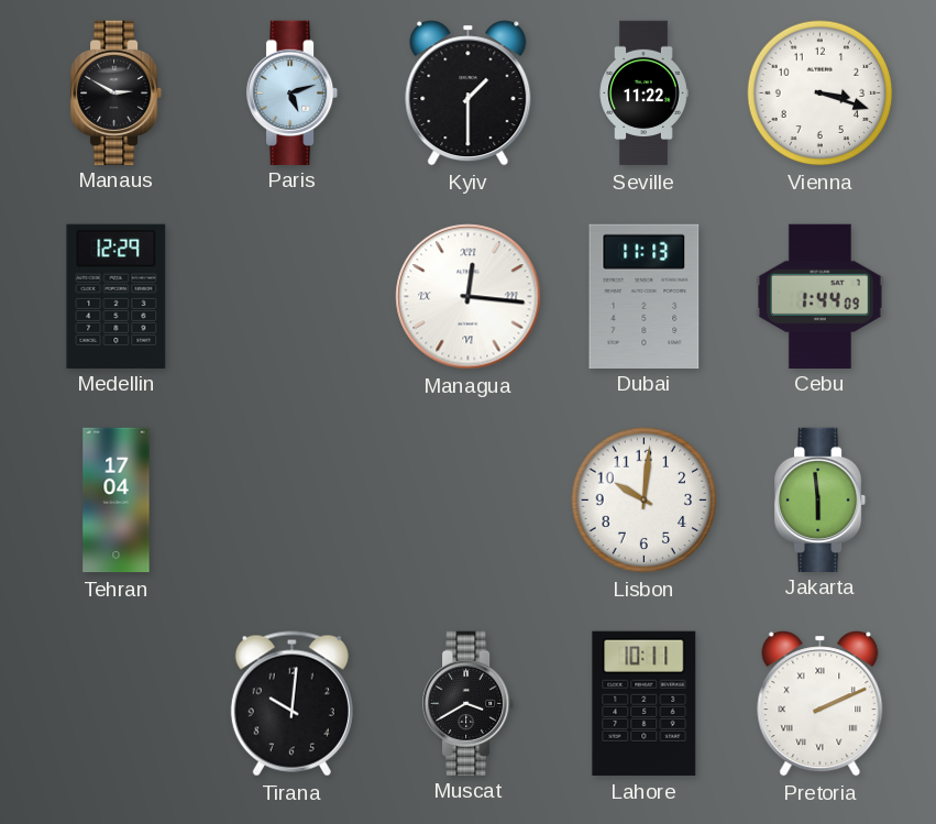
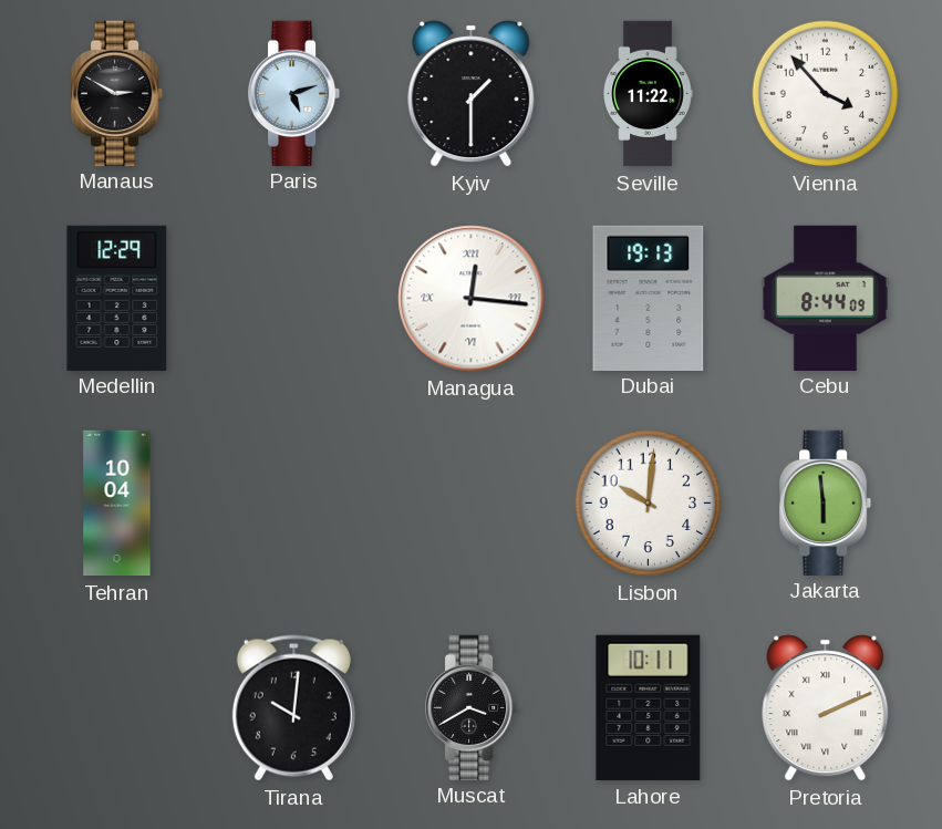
Vienna: 3:18 -> 3:53
Dubai: 11:13 -> 19:13
Cebu: 1:44 -> 8:44
Tehran: 17:04 -> 10:04
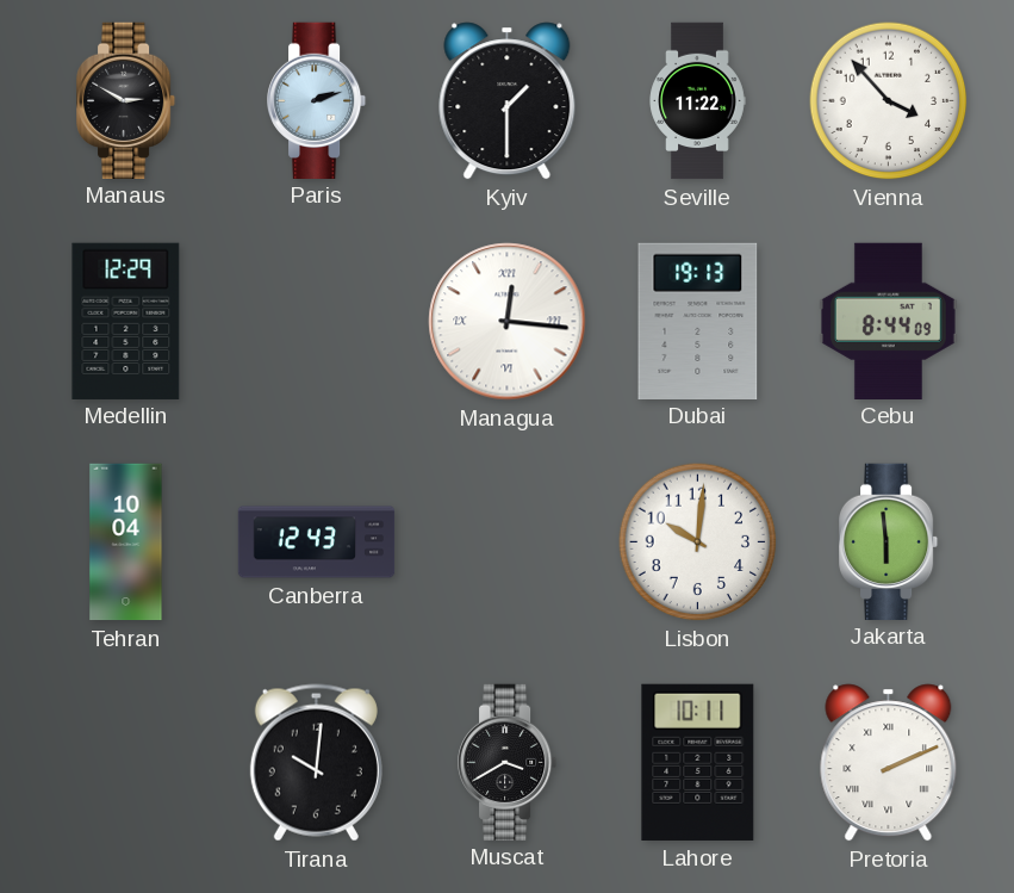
Paris: 5:12 -> 2:12
Canberra: none -> 12:43
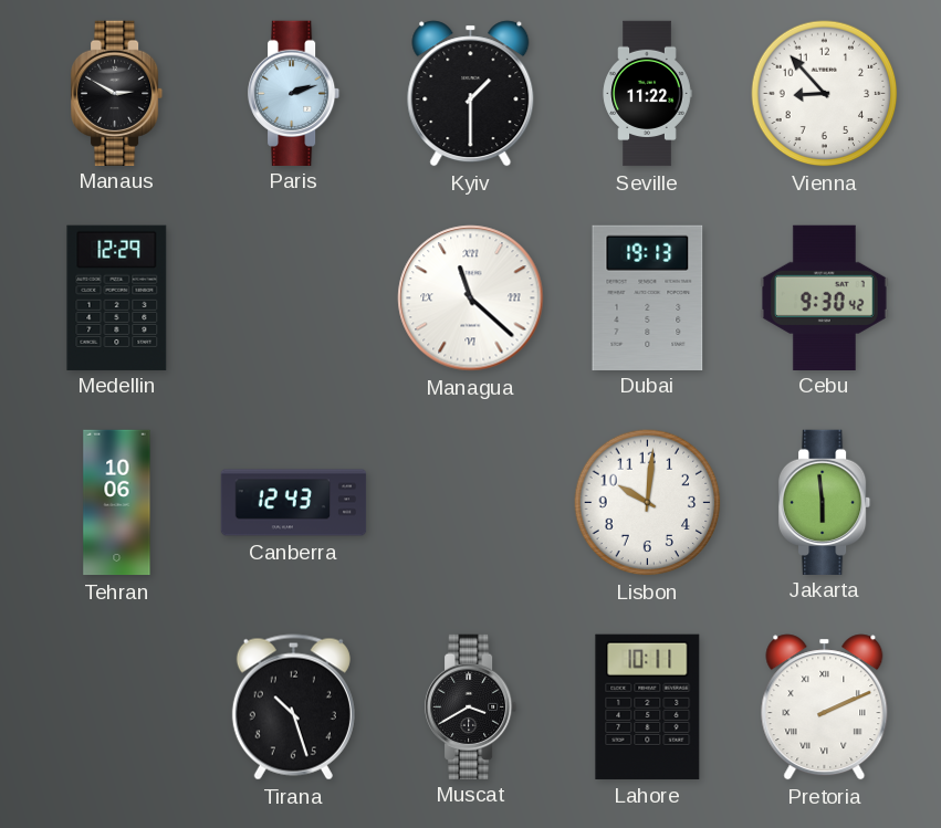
Vienna: 3:53 -> 8:53
Managua: 12:16 -> 11:22
Cebu: 8:44 -> 9:30
Tehran: 10:04 -> 10:06
Tirana: 10:01 -> 10:27
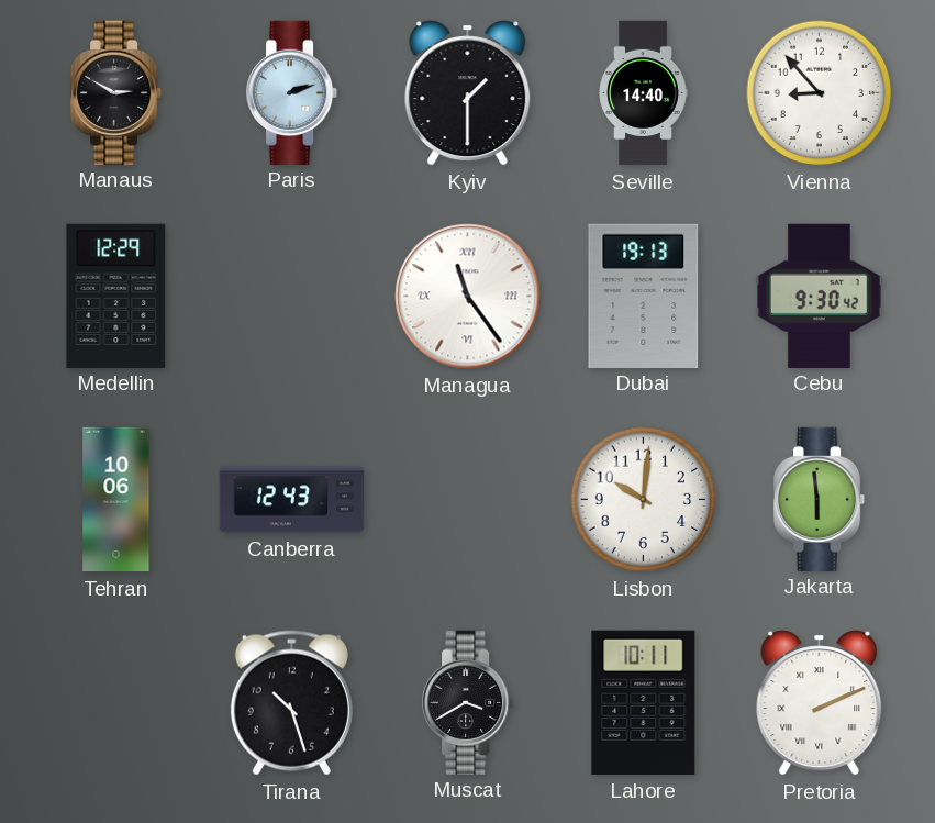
Seville: 11:22 -> 14:40
Managua: 11:22 -> 11:24
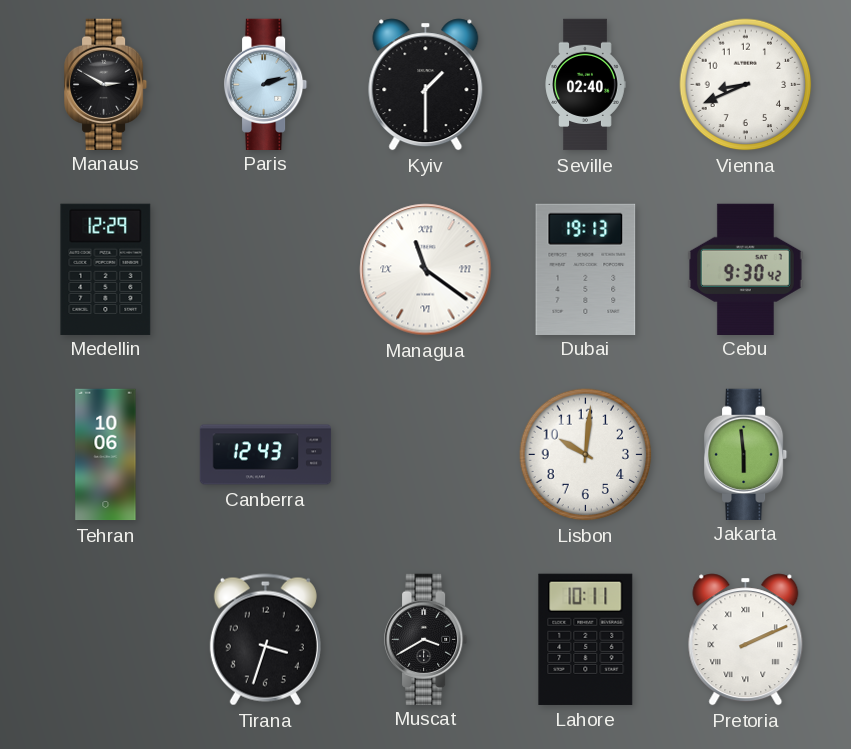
Seville: 14:40 -> 02:40
Vienna: 8:53 -> 8:41
Managua: 11:24 -> 11:21
Tirana: 10:27 -> 3:33
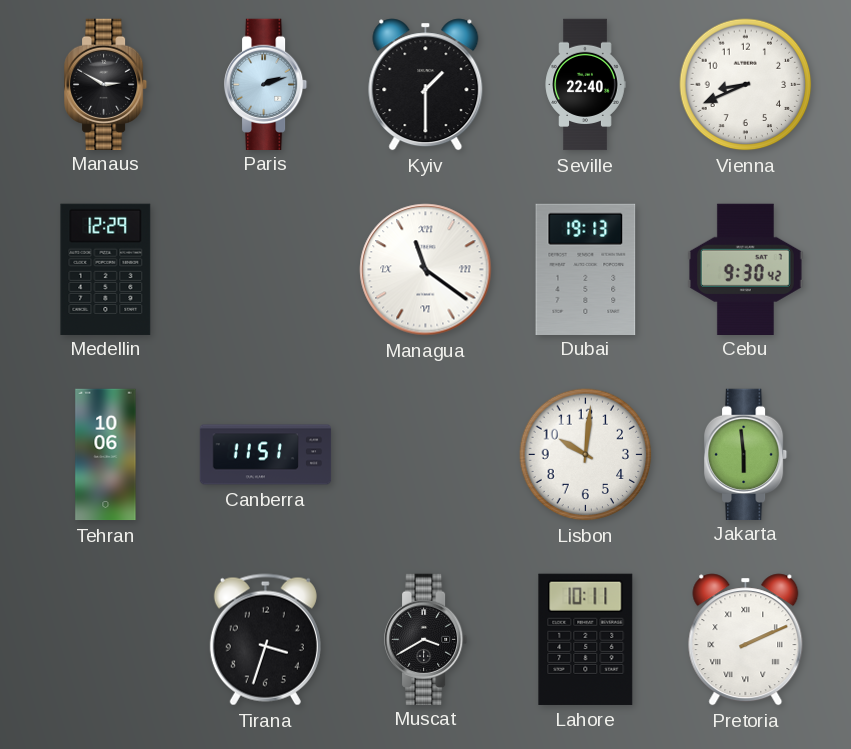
Seville: 02:40 -> 22:40
Canberra: 12:43 -> 11:51
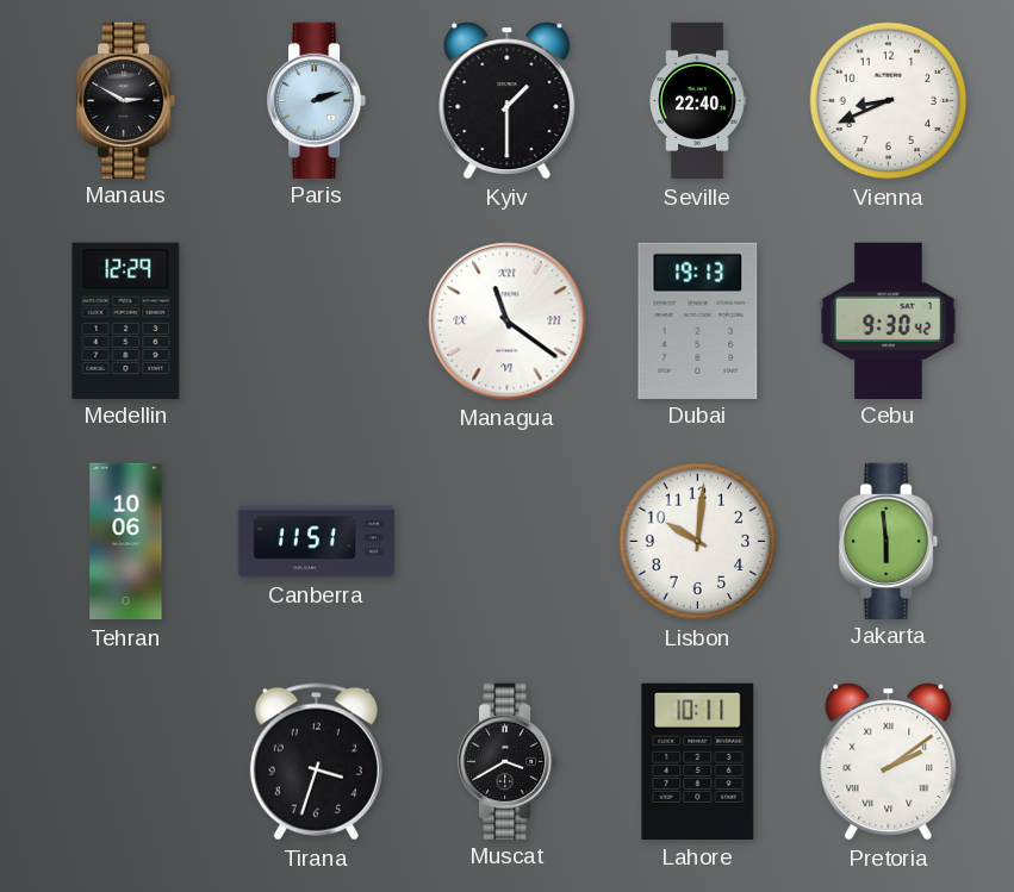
Pretoria: 2:11 -> 2:09
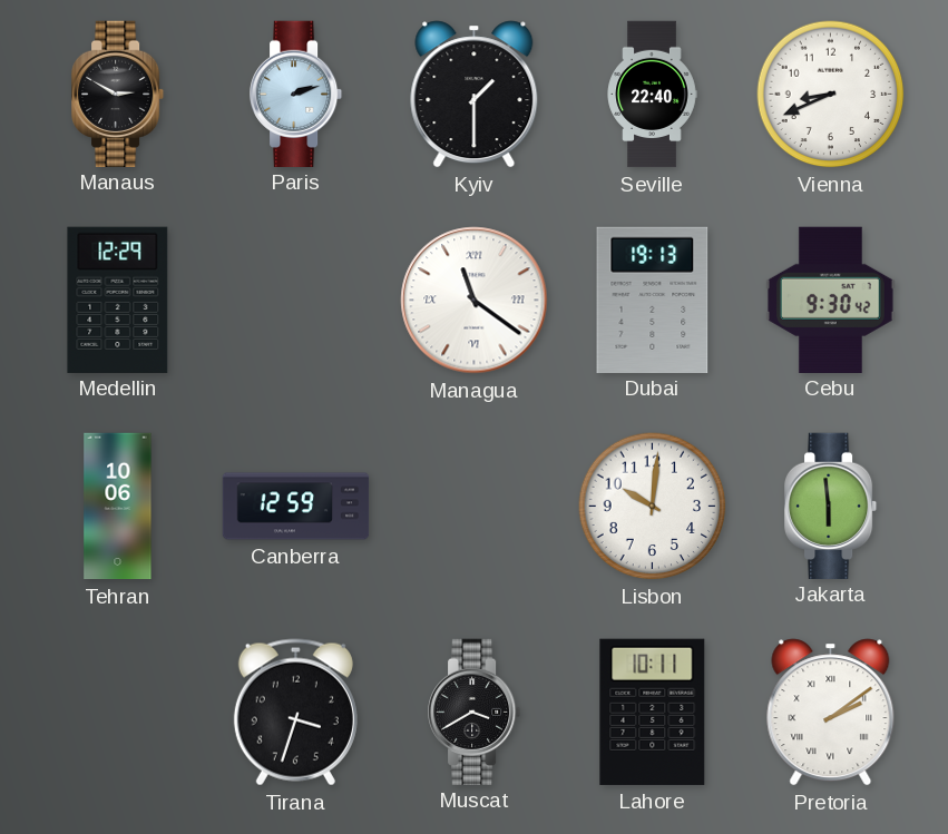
Canberra: 11:51 -> 12:59
